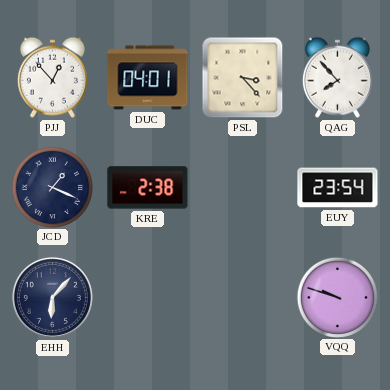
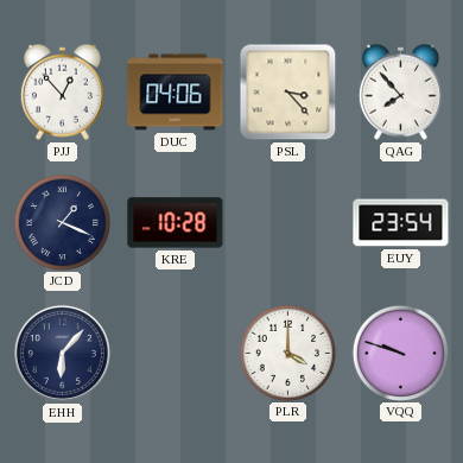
DUC: 04:01 -> 04:06
KRE: 2:38 -> 10:28
PLR: none -> 4:00
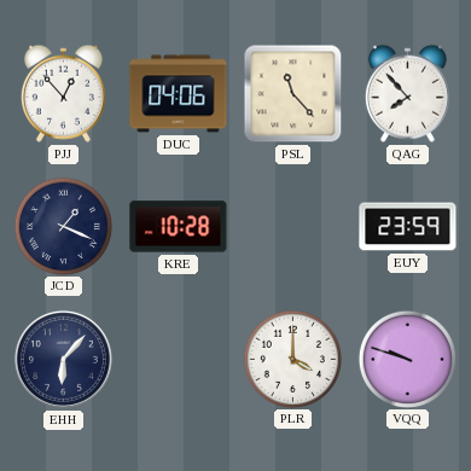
PSL: 3:23 -> 11:23
EUY: 23:54 -> 23:59
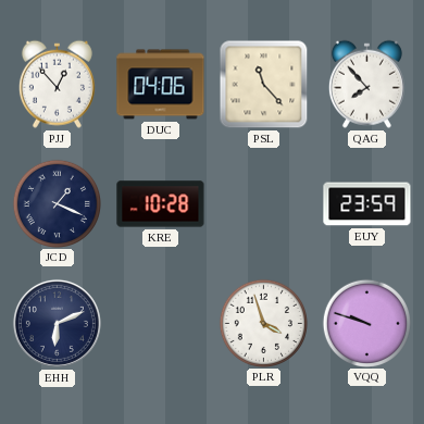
EHH: 6:07 -> 6:11
PLR: 4:00 -> 3:57
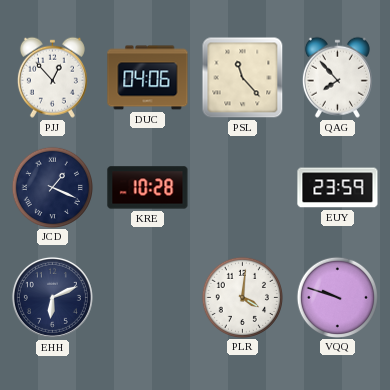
PLR: 3:57 -> 4:01
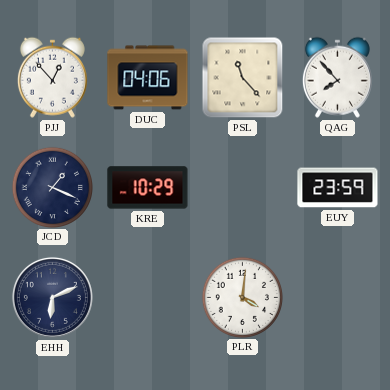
KRE: 10:28 -> 10:29
VQQ: 9:48 -> none
